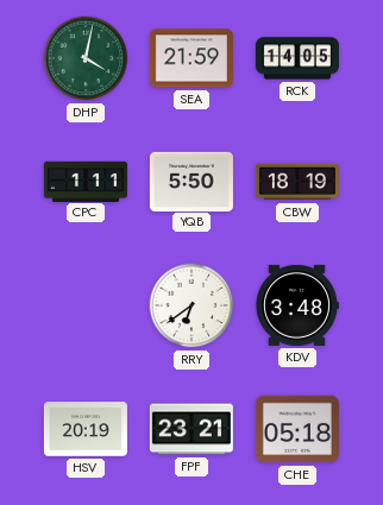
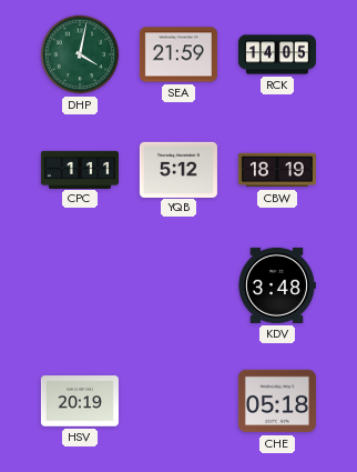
YQB: 5:50 -> 5:12
RRY: 6:39 -> none
FPF: 23:21 -> none
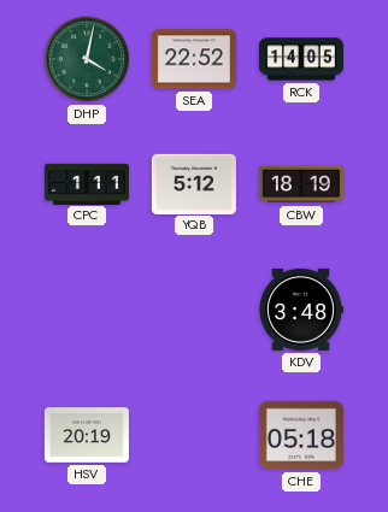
SEA: 21:59 -> 22:52
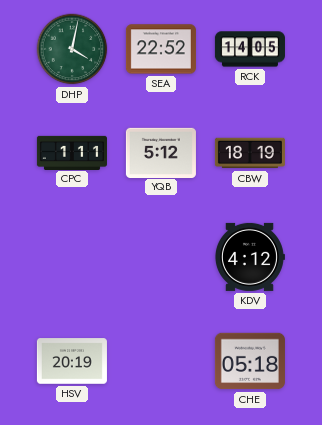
KDV: 3:48 -> 4:12
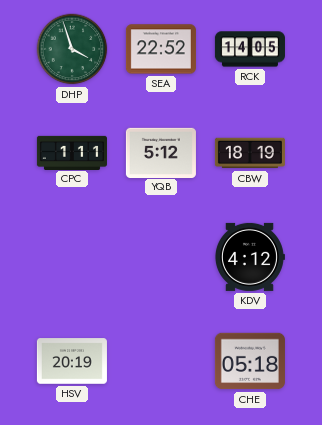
DHP: 4:02 -> 3:57
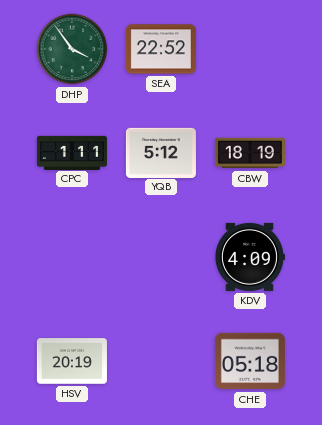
DHP: 3:57 -> 3:54
RCK: 14:05 -> none
KDV: 4:12 -> 4:09
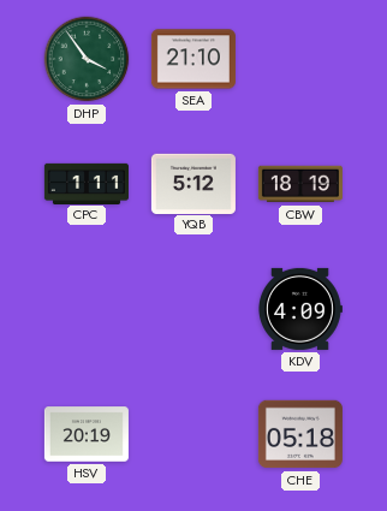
SEA: 22:52 -> 21:10
